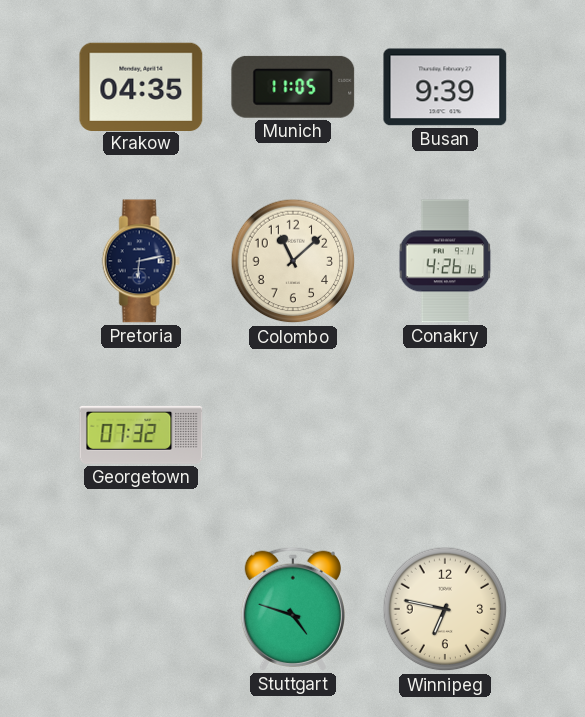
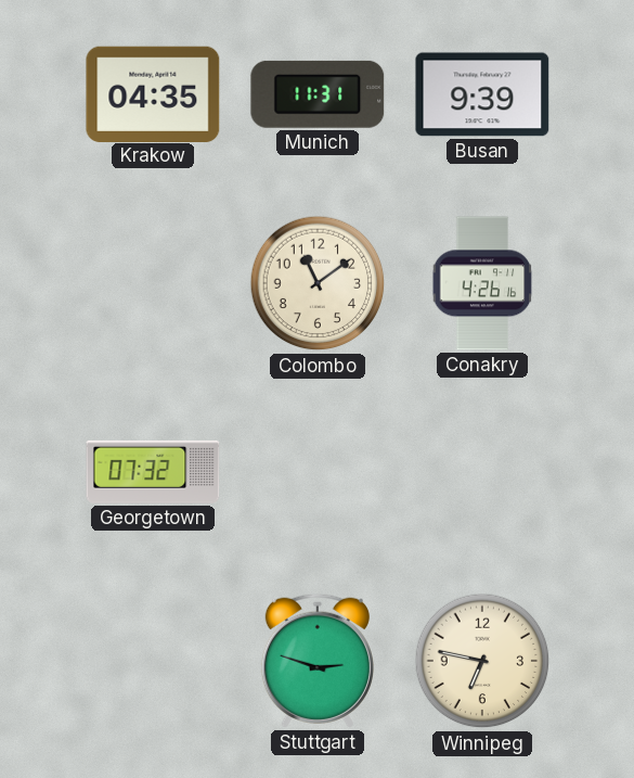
Munich: 11:05 -> 11:31
Pretoria: 6:13 -> none
Colombo: 11:08 -> 11:09
Stuttgart: 4:48 -> 2:48
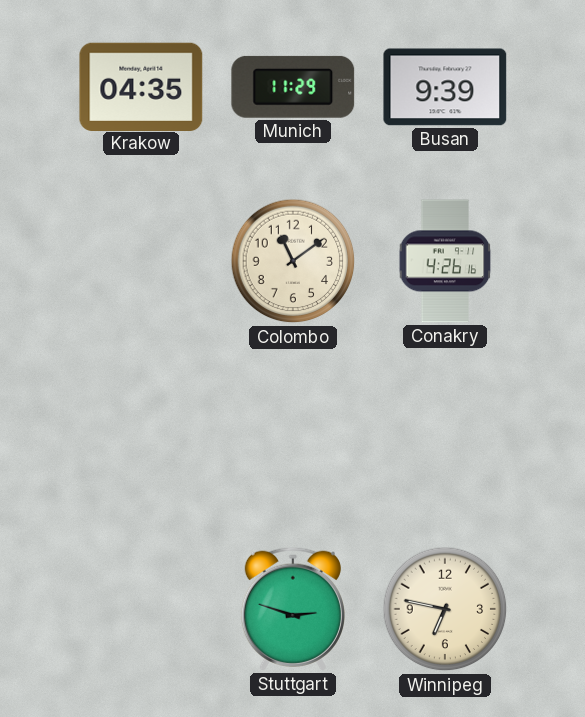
Munich: 11:31 -> 11:29
Georgetown: 07:32 -> none
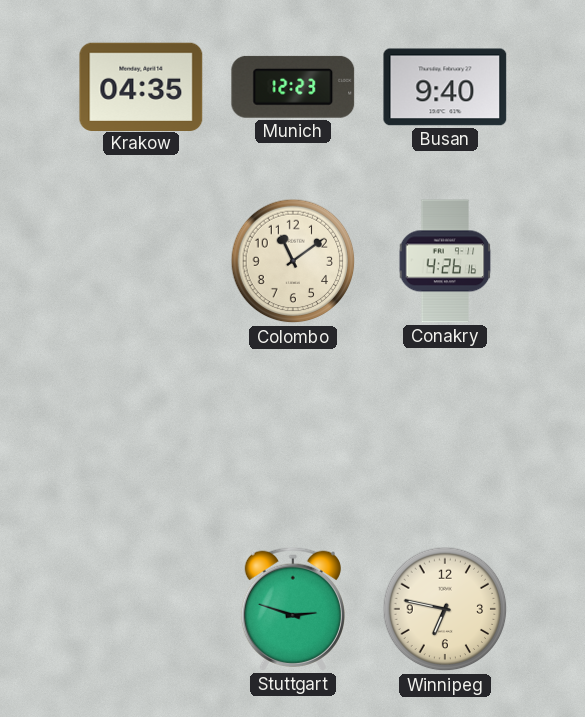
Munich: 11:29 -> 12:23
Busan: 9:39 -> 9:40
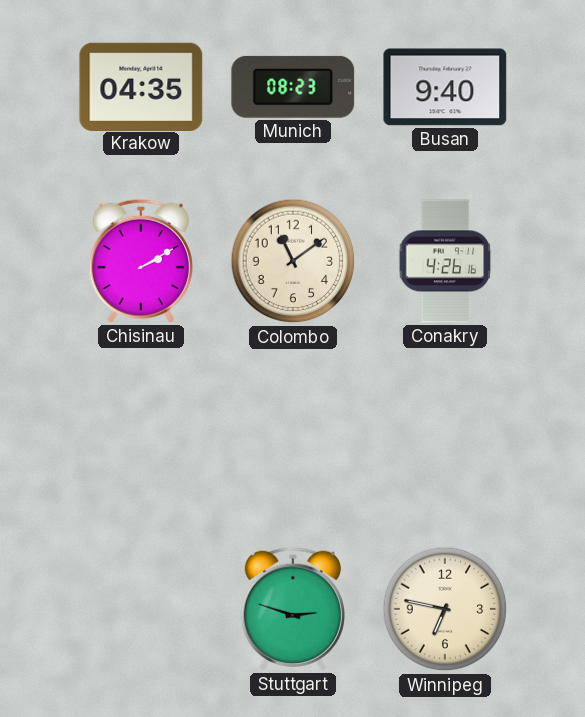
Munich: 12:23 -> 08:23
Chisinau: none -> 2:10
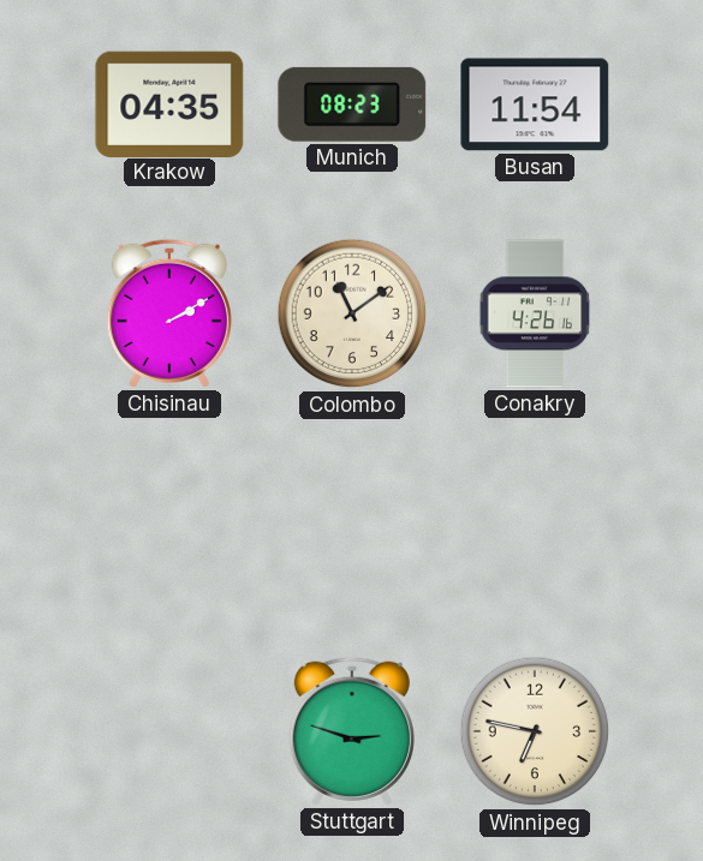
Busan: 9:40 -> 11:54
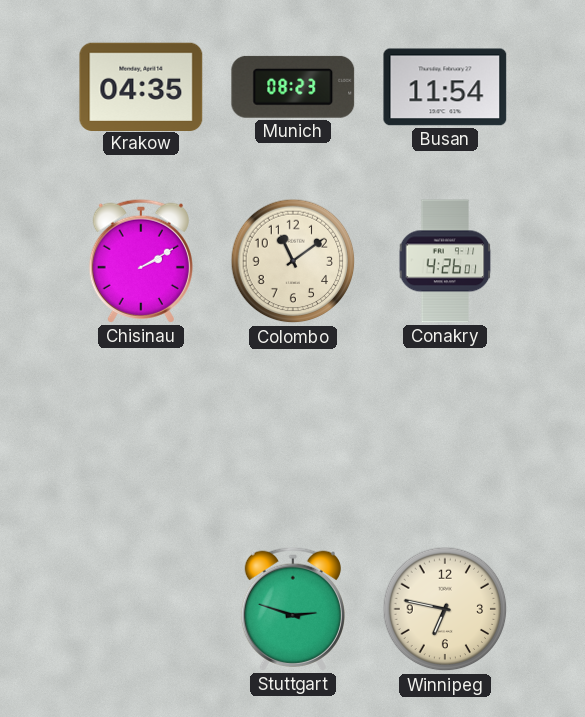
Conakry: 4:26:16 -> 4:26:01
